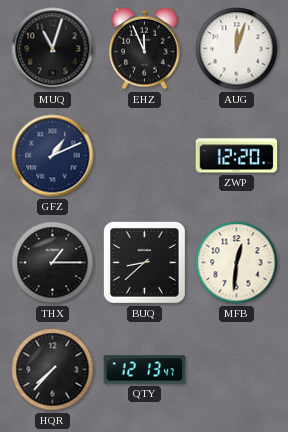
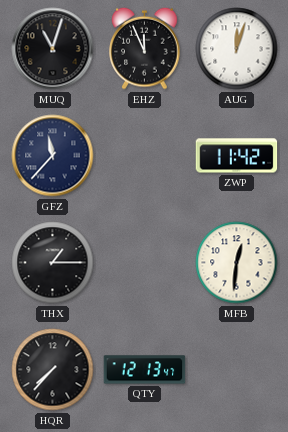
GFZ: 1:11 -> 11:37
ZWP: 12:20 -> 11:42
BUQ: 8:38 -> none
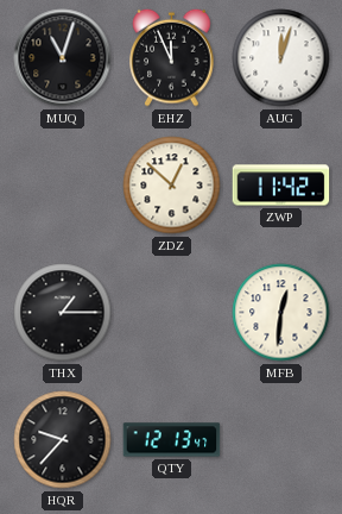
GFZ: 11:37 -> none
ZDZ: none -> 12:52
HQR: 7:37 -> 9:37
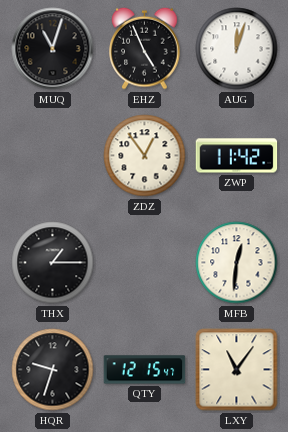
EHZ: 11:56 -> 4:56
ZDZ: 12:52 -> 12:54
HQR: 9:37 -> 9:33
QTY: 12:13 -> 12:15
LXY: none -> 11:06
